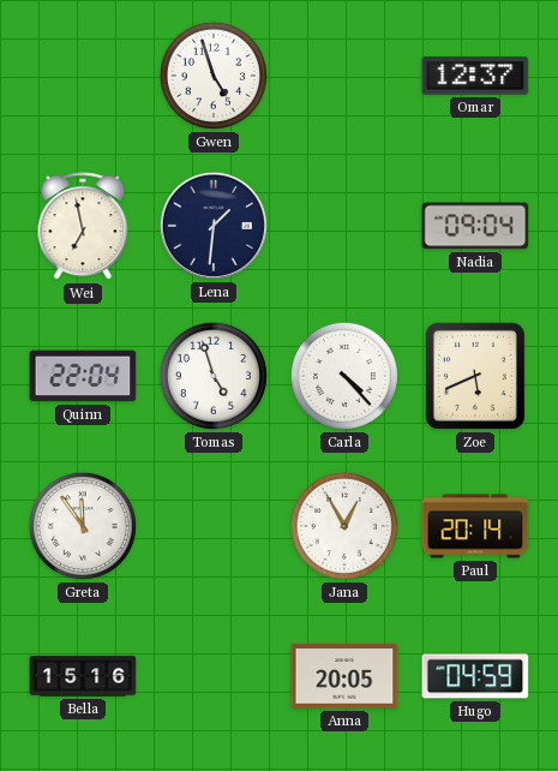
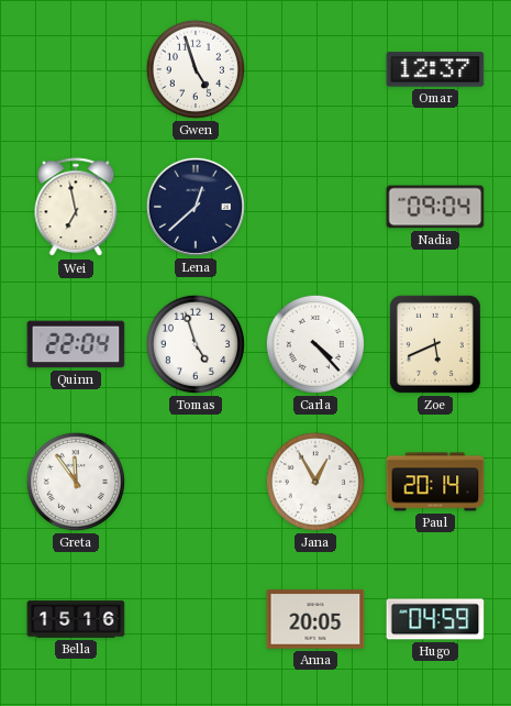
Lena: 1:31 -> 12:38
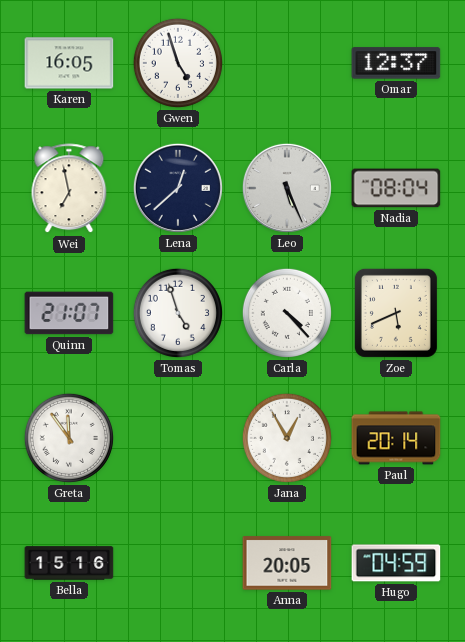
Karen: none -> 16:05
Leo: none -> 5:26
Nadia: 09:04 -> 08:04
Quinn: 22:04 -> 21:07
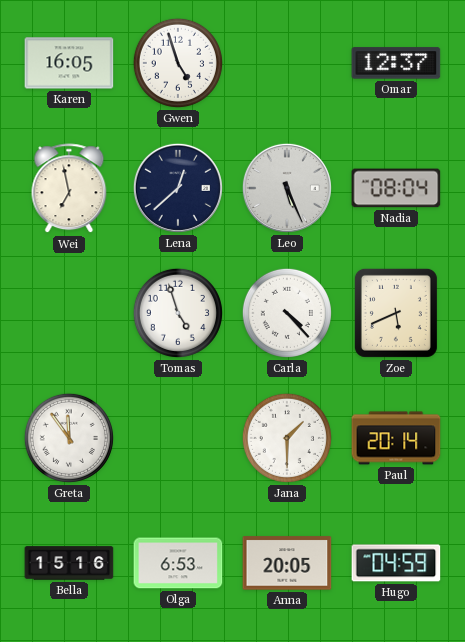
Quinn: 21:07 -> none
Jana: 12:55 -> 1:30
Olga: none -> 6:53
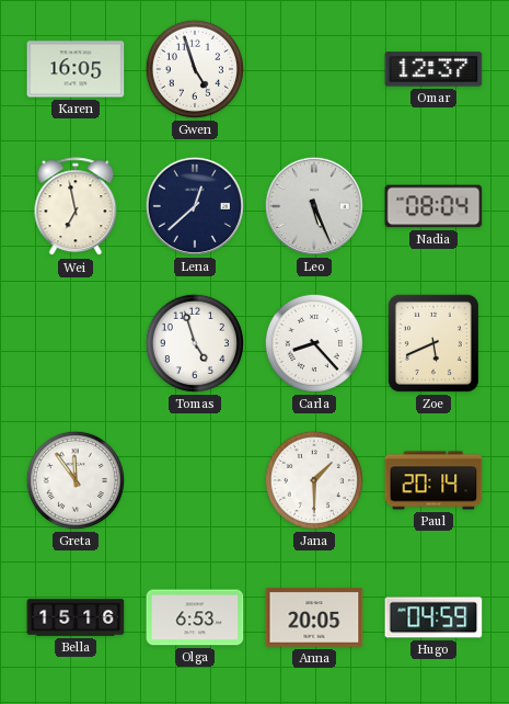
Carla: 4:23 -> 8:23
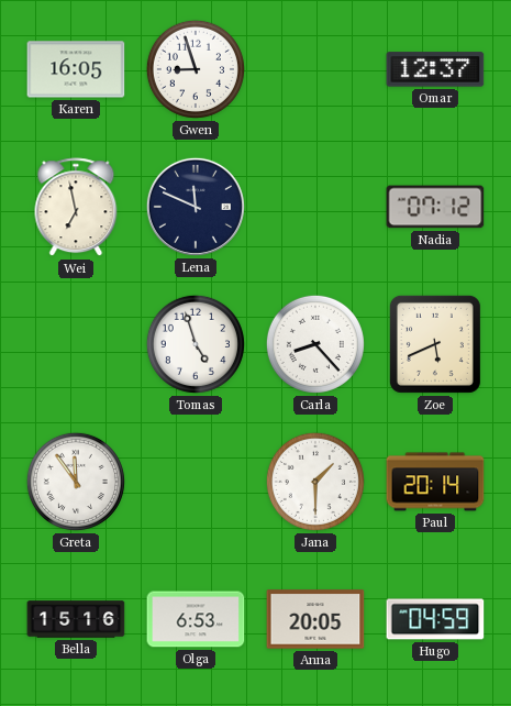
Gwen: 4:57 -> 8:57
Lena: 12:38 -> 11:49
Leo: 5:26 -> none
Nadia: 08:04 -> 07:12
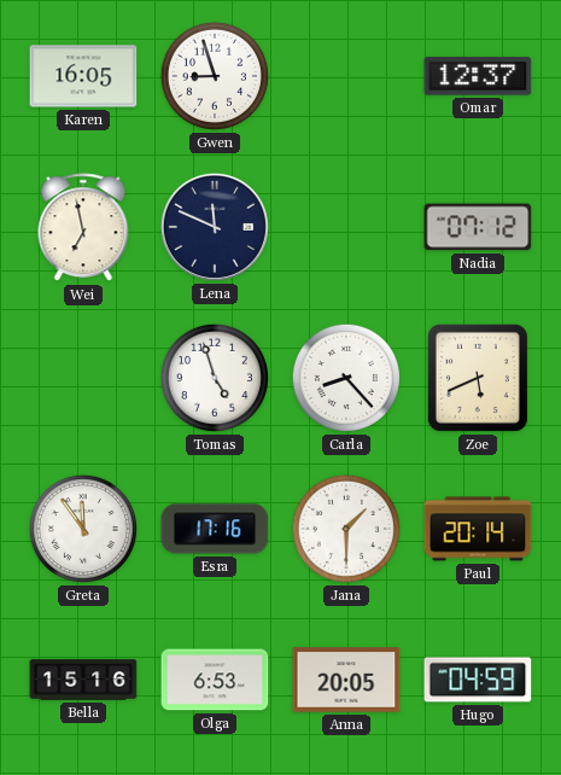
Esra: none -> 17:16
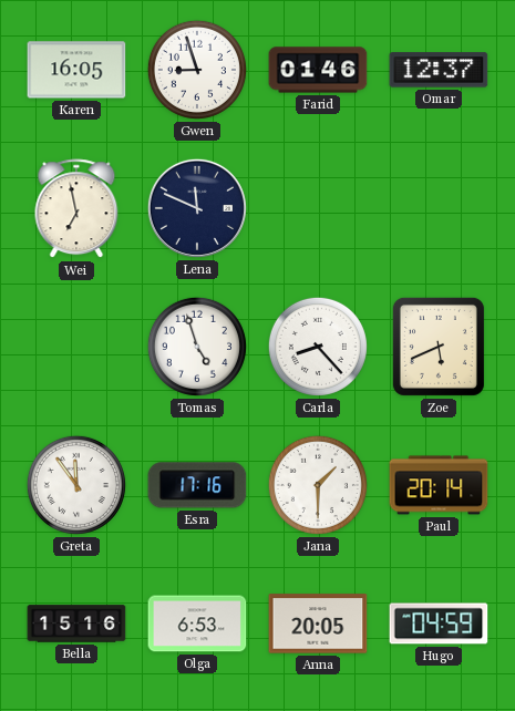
Farid: none -> 01:46
Nadia: 07:12 -> none
